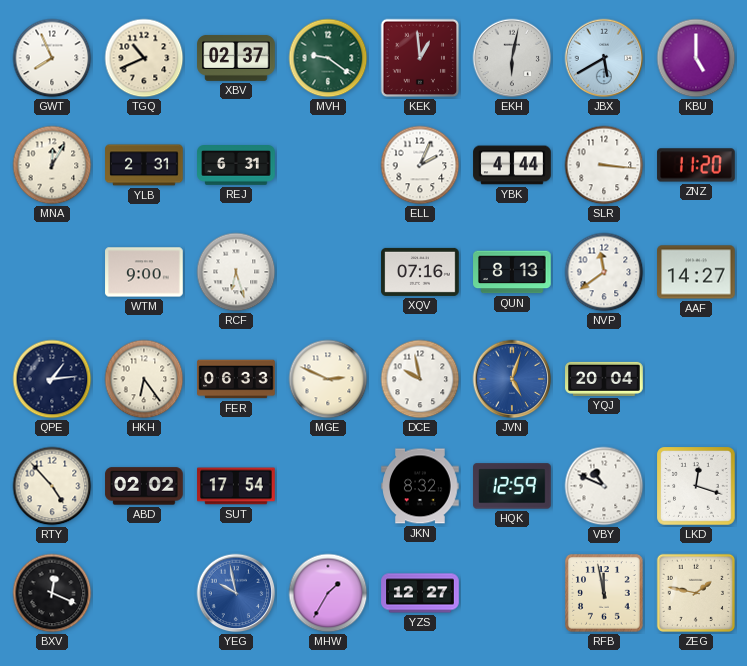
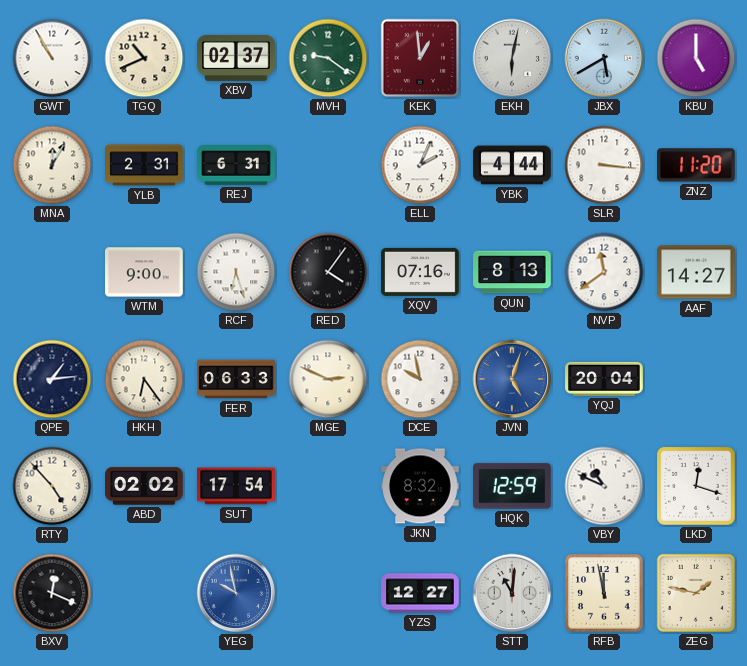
GWT: 7:56 -> 10:55
RED: none -> 4:06
MHW: 1:35 -> none
STT: none -> 11:01
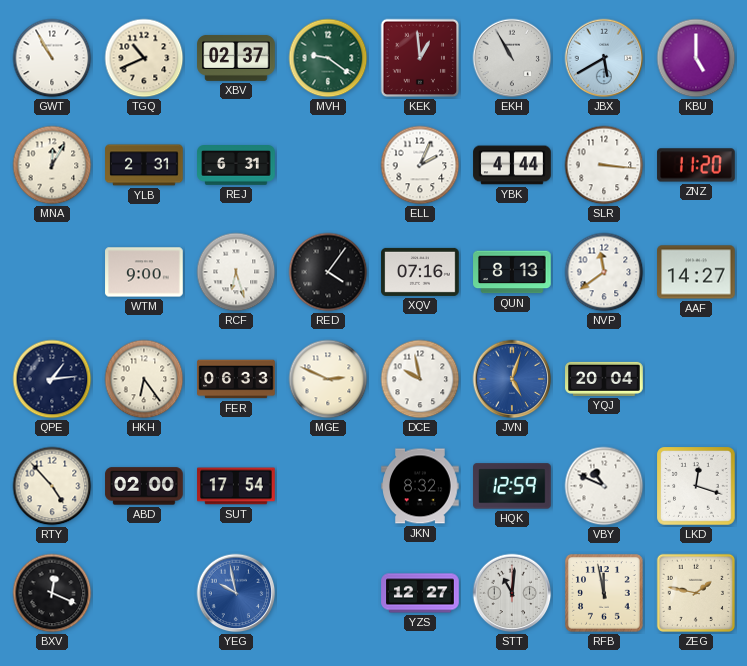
EKH: 6:02 -> 10:55
ABD: 02:02 -> 02:00
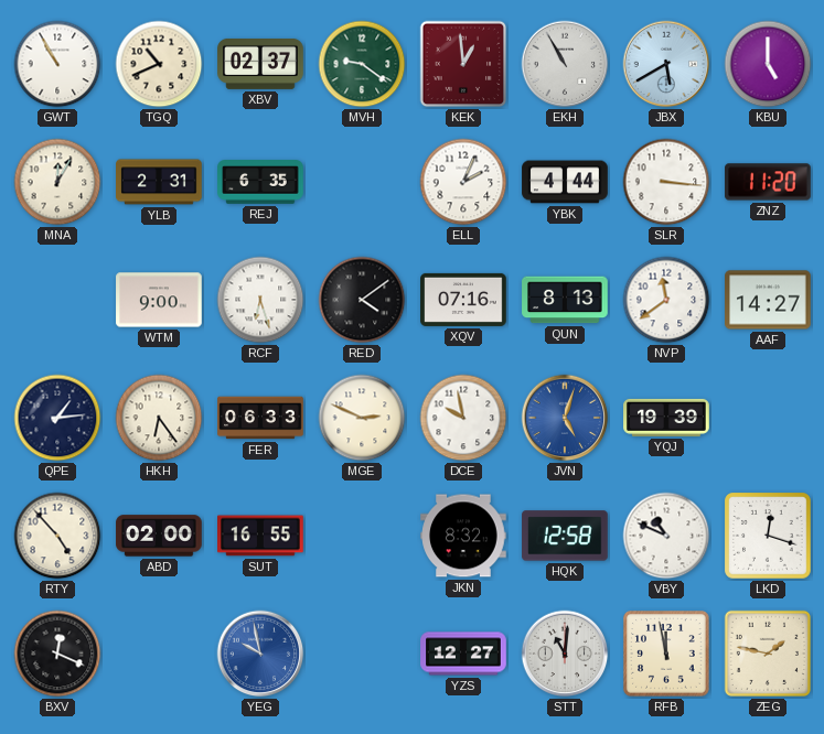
REJ: 6:31 -> 6:35
RED: 4:06 -> 4:09
YQJ: 20:04 -> 19:39
SUT: 17:54 -> 16:55
HQK: 12:59 -> 12:58
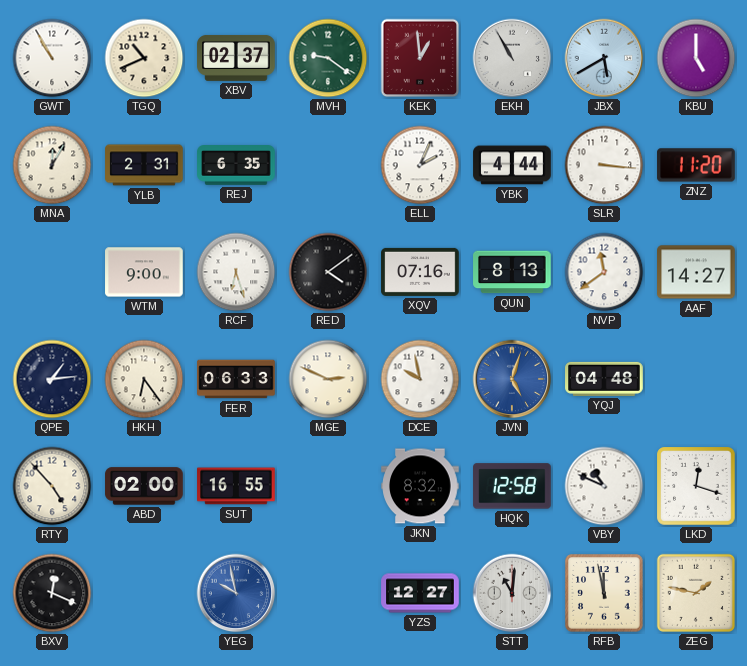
YQJ: 19:39 -> 04:48
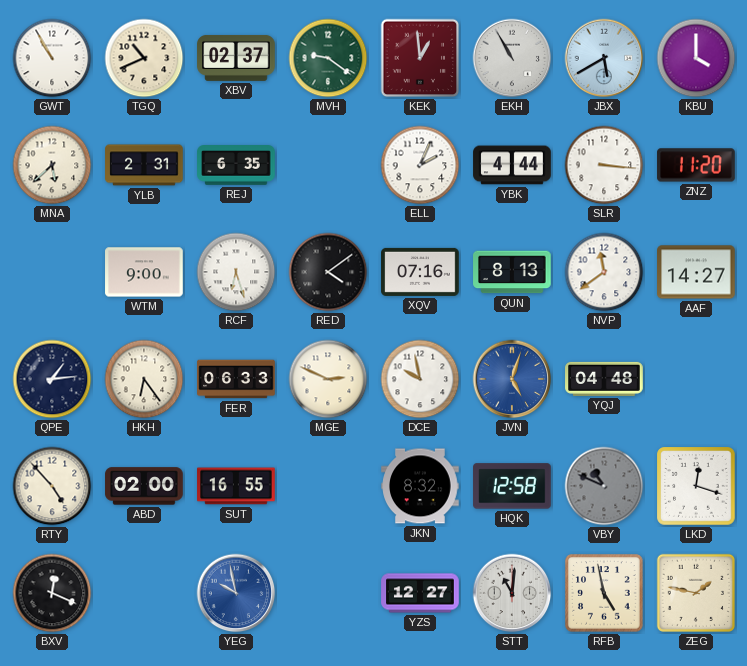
KBU: 5:00 -> 4:00
MNA: 12:05 -> 5:38
VBY dial: white -> grey
RFB: 11:58 -> 4:58
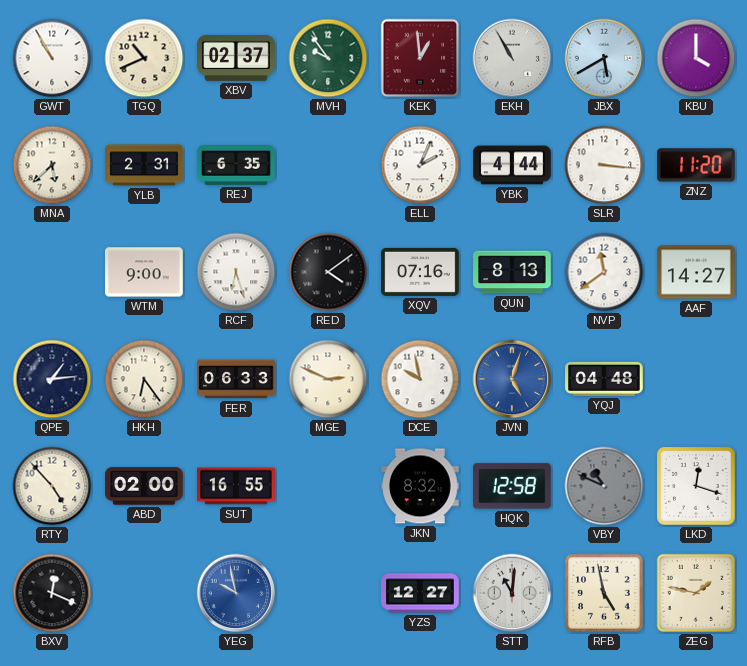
MVH: 9:21 -> 9:54
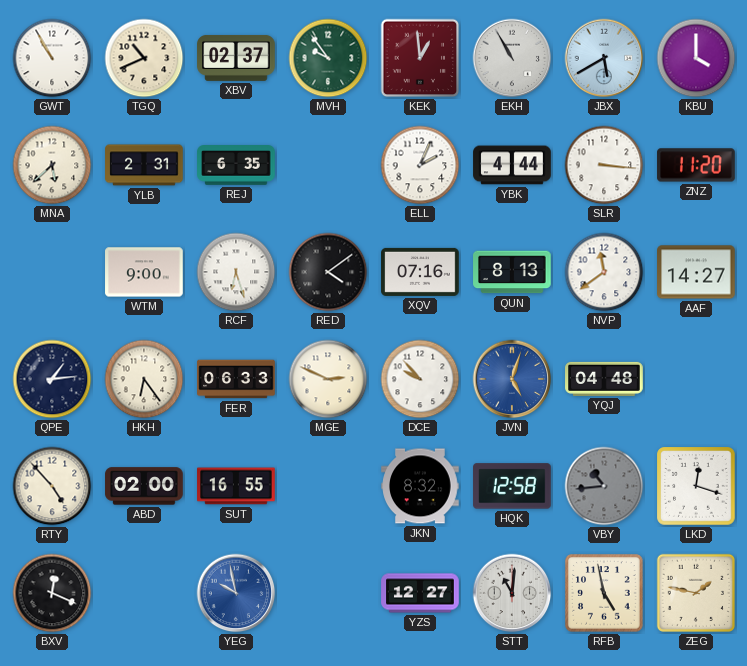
DCE: 9:58 -> 9:53
VBY: 10:49 -> 10:44
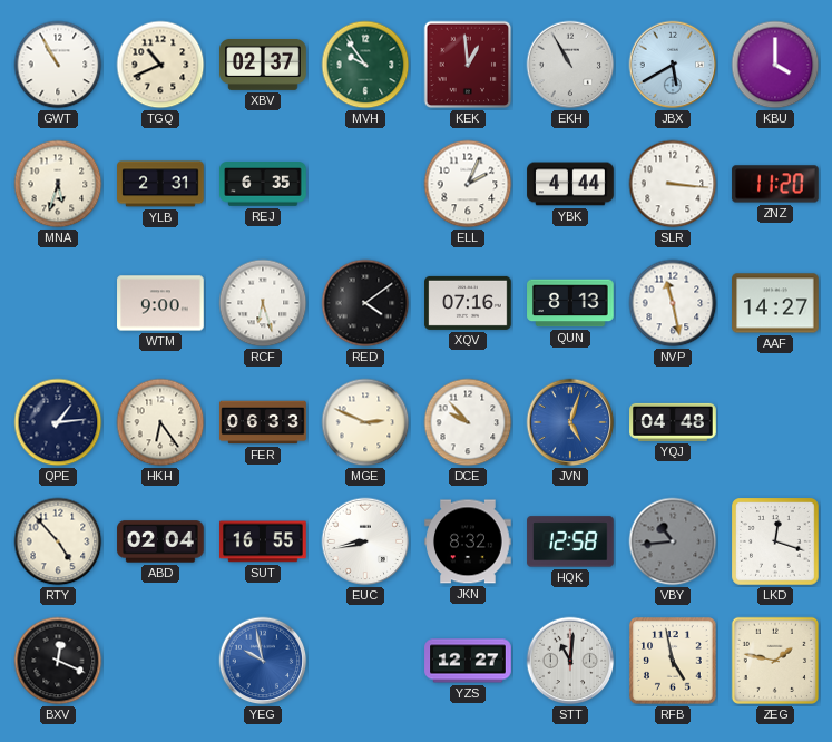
MNA: 5:38 -> 5:33
NVP: 11:39 -> 11:28
ABD: 02:00 -> 02:04
EUC: none -> 8:43
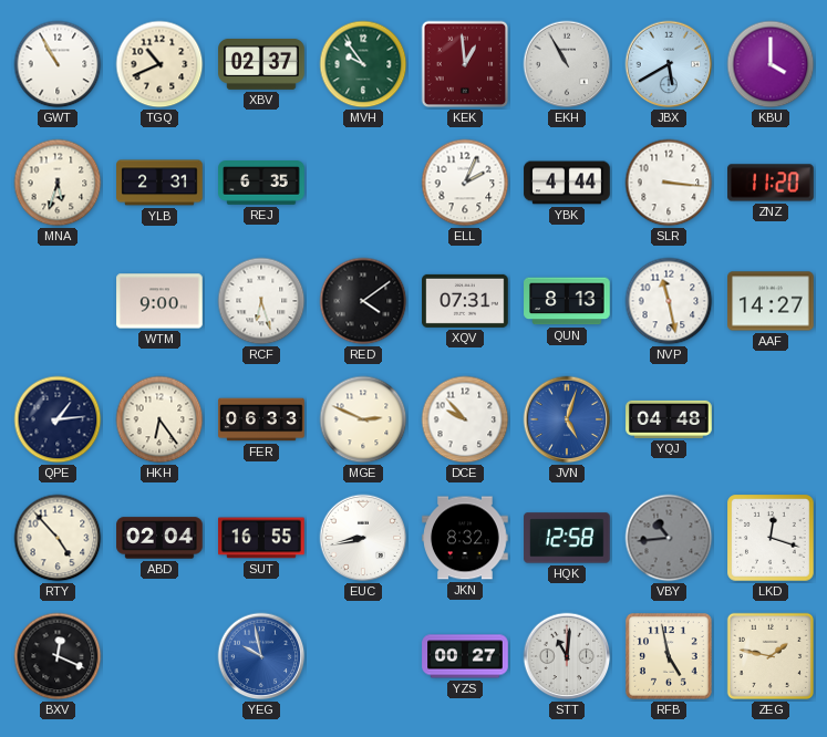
XQV: 07:16 -> 07:31
YZS: 12:27 -> 00:27
